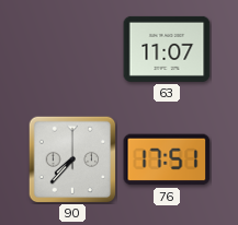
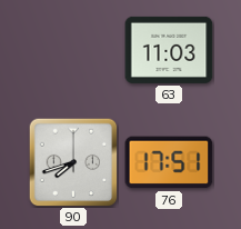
63: 11:07 -> 11:03
90: 7:37 -> 7:42
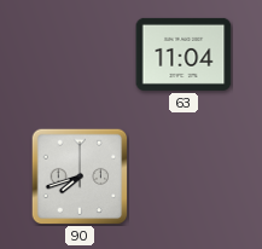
63: 11:03 -> 11:04
76: 17:51 -> none
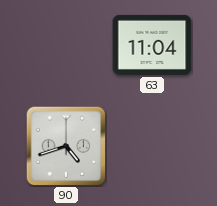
90: 7:42 -> 4:42
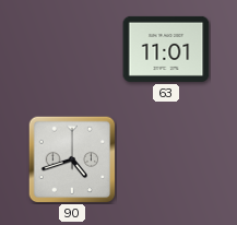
63: 11:04 -> 11:01
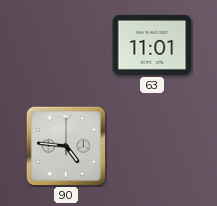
90: 4:42 -> 4:46
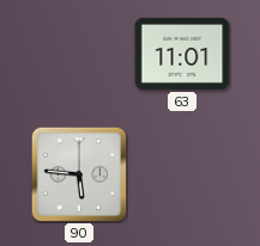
90: 4:46 -> 5:46
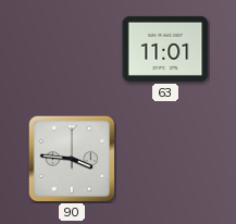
90: 5:46 -> 3:46
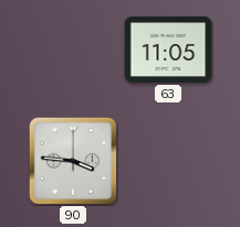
63: 11:01 -> 11:05
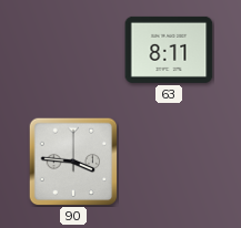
63: 11:05 -> 8:11
